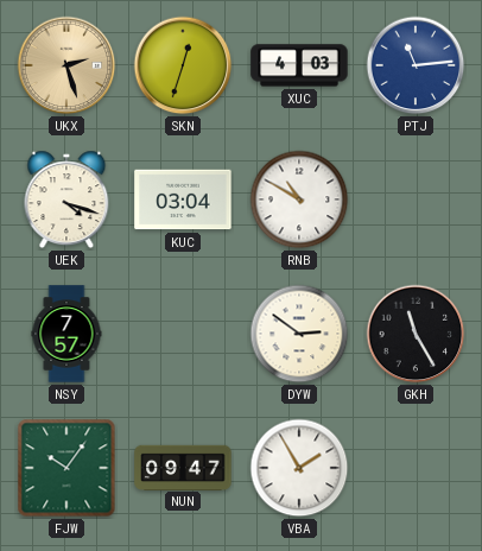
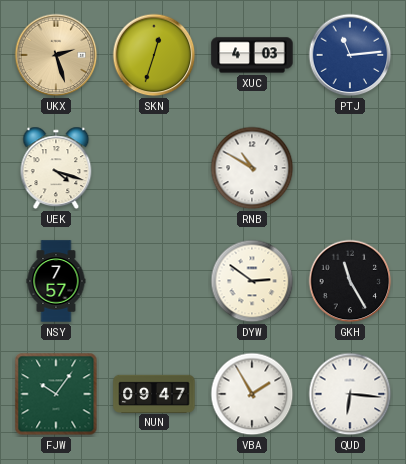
KUC: 03:04 -> none
QUD: none -> 6:16
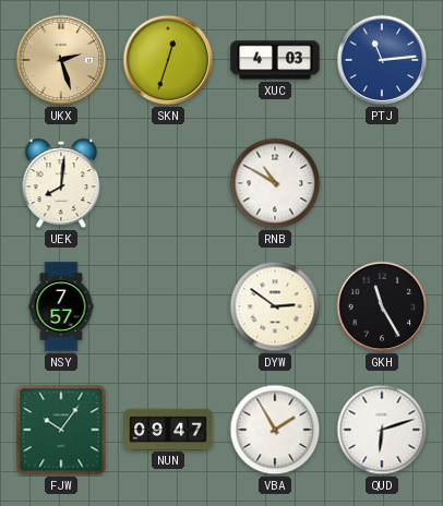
UEK: 4:18 -> 8:01
QUD: 6:16 -> 6:12
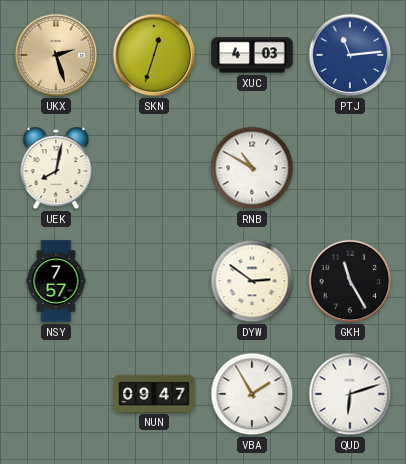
UEK: 8:01 -> 8:02
FJW: 10:06 -> none
